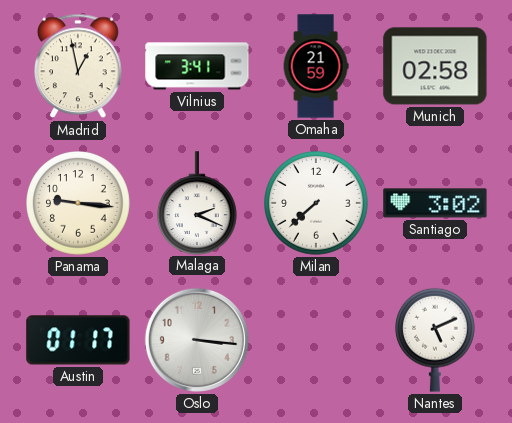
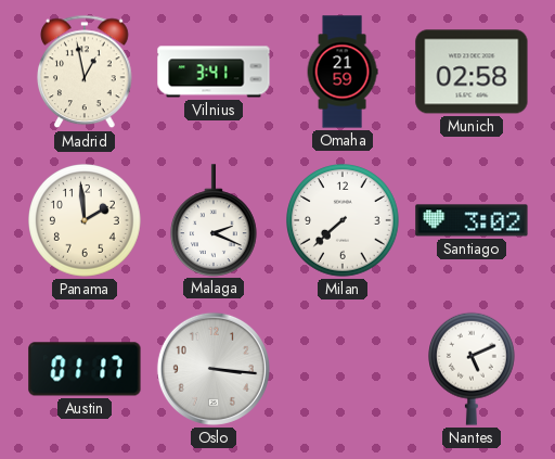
Panama: 9:16 -> 1:59
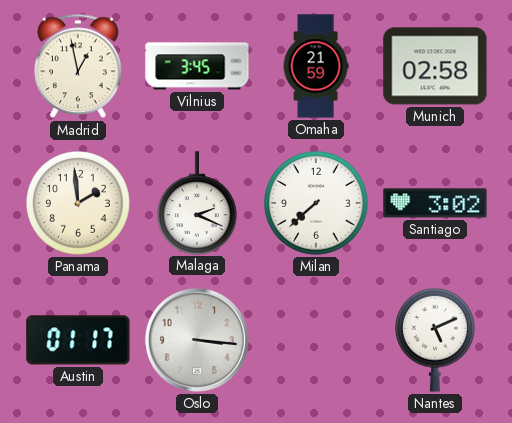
Vilnius: 3:41 -> 3:45
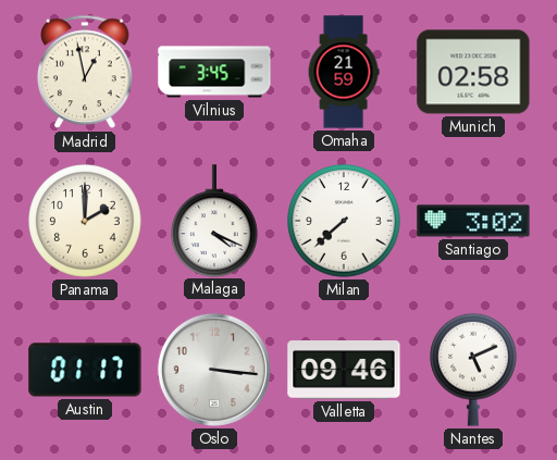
Panama: 1:59 -> 2:00
Malaga: 2:19 -> 4:19
Valletta: none -> 09:46
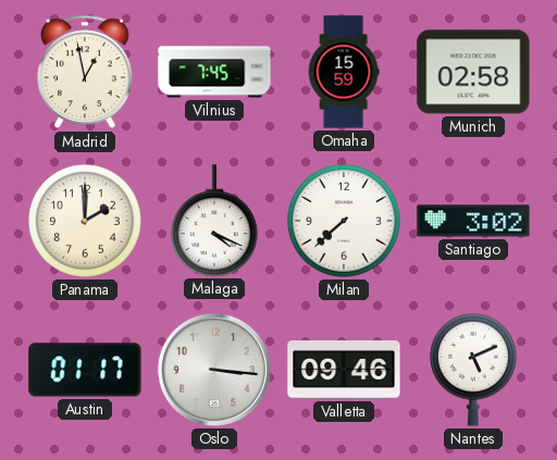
Vilnius: 3:45 -> 7:45
Omaha: 21:59 -> 15:59
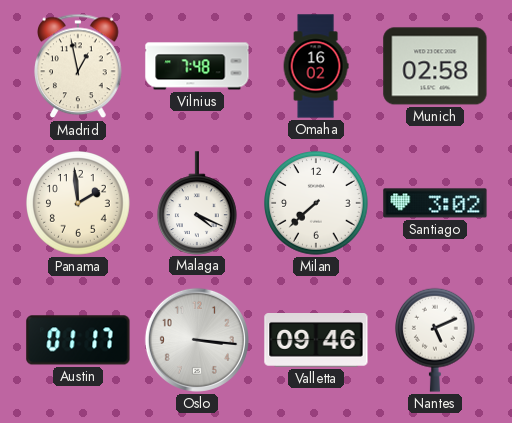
Vilnius: 7:45 -> 7:48
Omaha: 15:59 -> 16:02
Panama: 2:00 -> 1:59
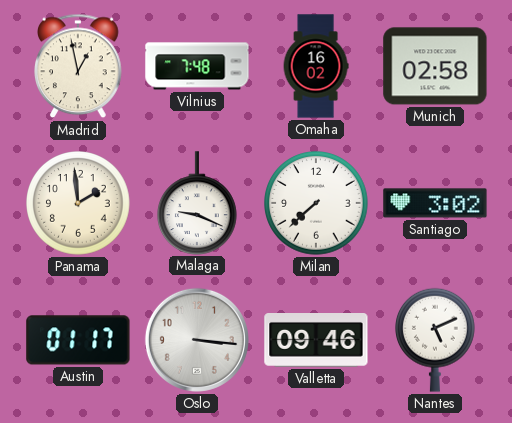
Malaga: 4:19 -> 9:19
